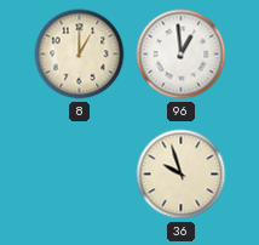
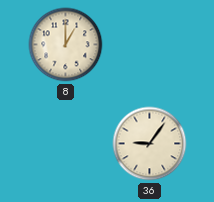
96: 12:59 -> none
36: 9:57 -> 9:06
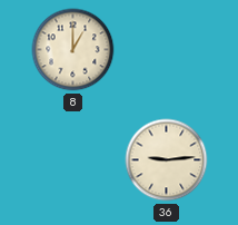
36: 9:06 -> 9:14
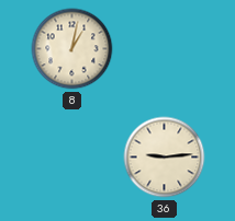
8: 1:00 -> 1:02
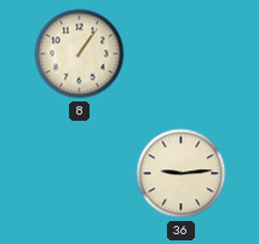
8: 1:02 -> 1:06
